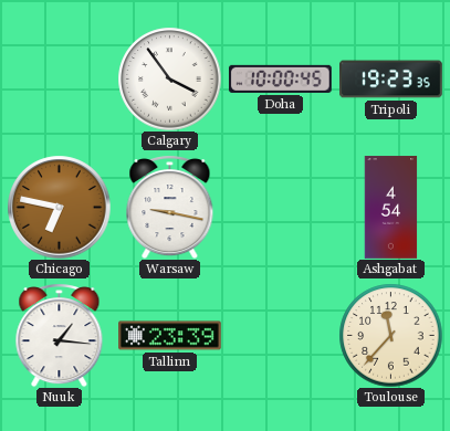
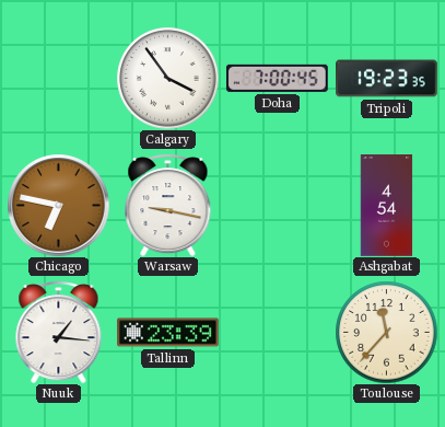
Doha: 10:00 -> 7:00
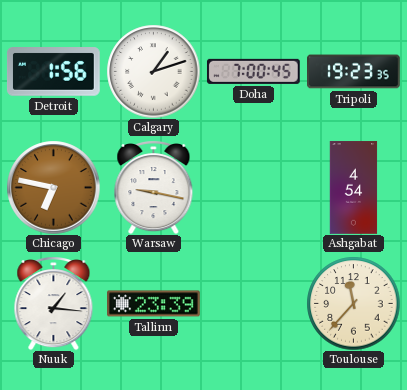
Detroit: none -> 1:56
Calgary: 3:54 -> 1:12
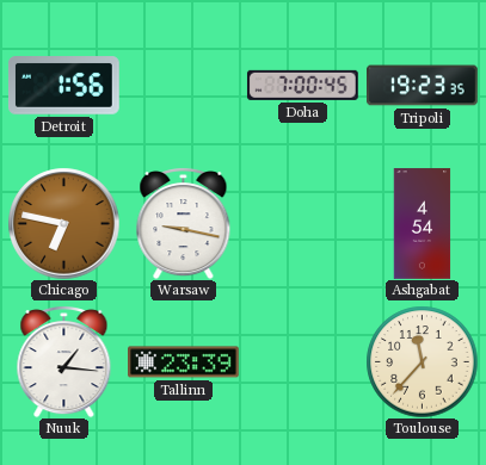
Calgary: 1:12 -> none
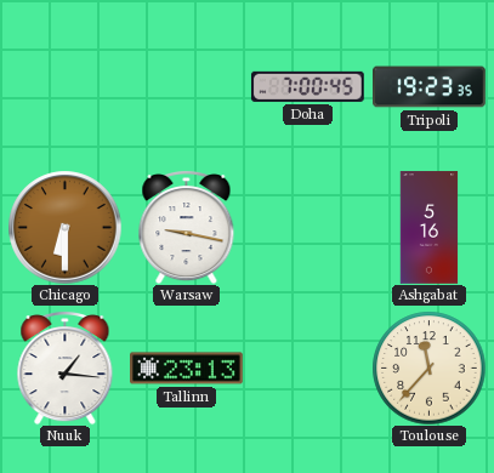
Detroit: 1:56 -> none
Chicago: 6:47 -> 6:30
Ashgabat: 4:54 -> 5:16
Tallinn: 23:39 -> 23:13
